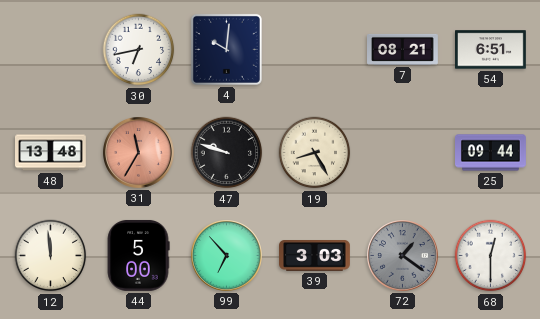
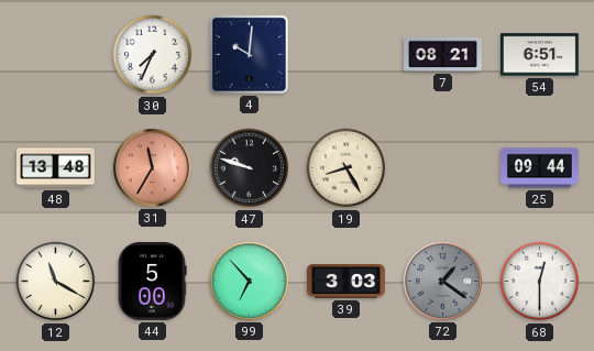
30: 6:43 -> 7:34
12: 11:59 -> 11:20
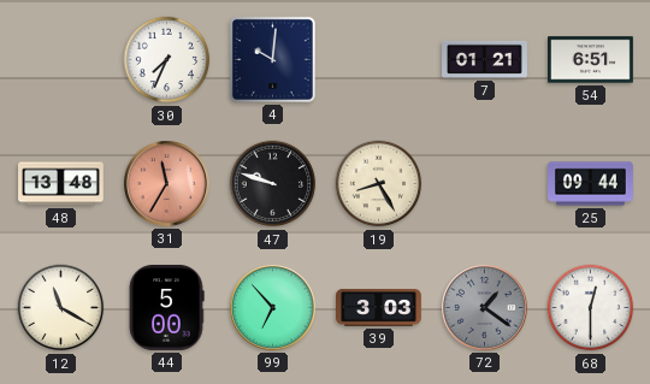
7: 08:21 -> 01:21
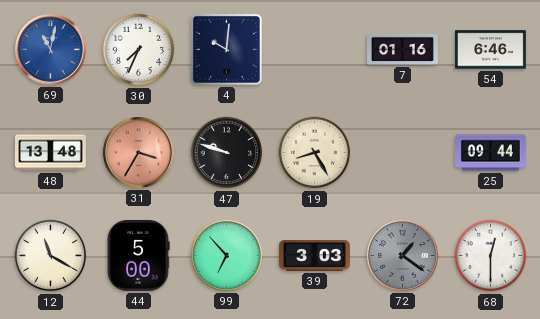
69: none -> 11:02
7: 01:21 -> 01:16
54: 6:51 -> 6:46
31: 11:35 -> 3:35
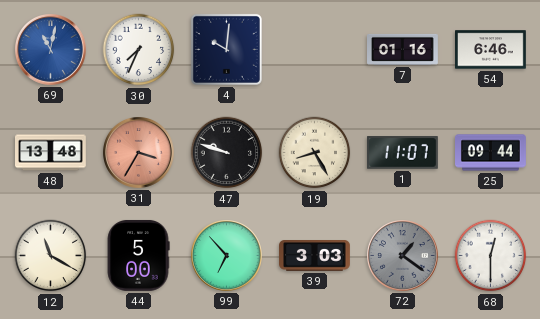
1: none -> 11:07
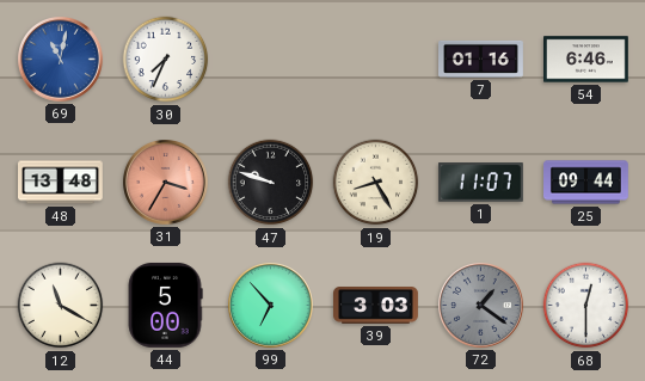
4: 10:01 -> none
